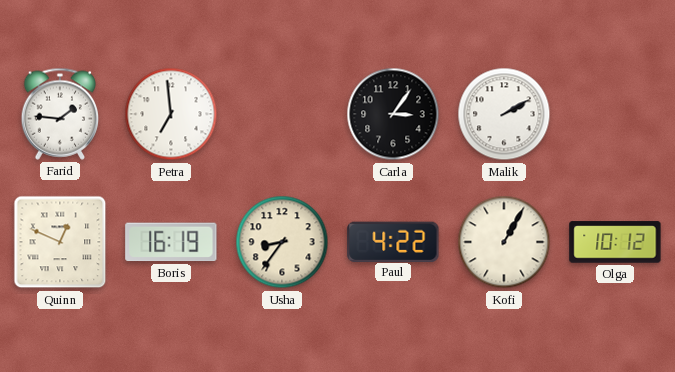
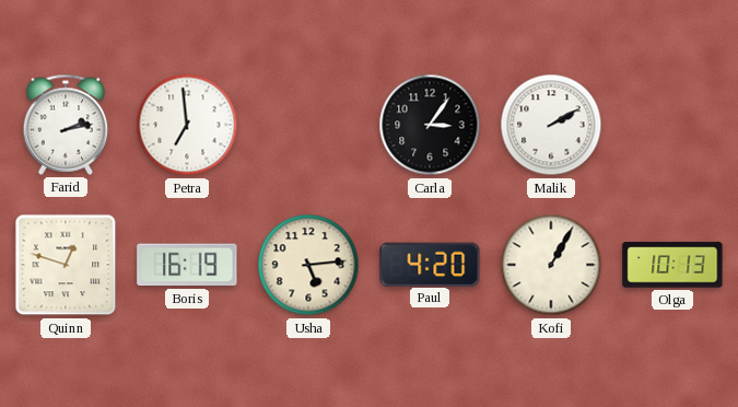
Farid: 1:46 -> 2:13
Quinn: 12:49 -> 12:48
Usha: 8:36 -> 5:14
Paul: 4:22 -> 4:20
Olga: 10:12 -> 10:13
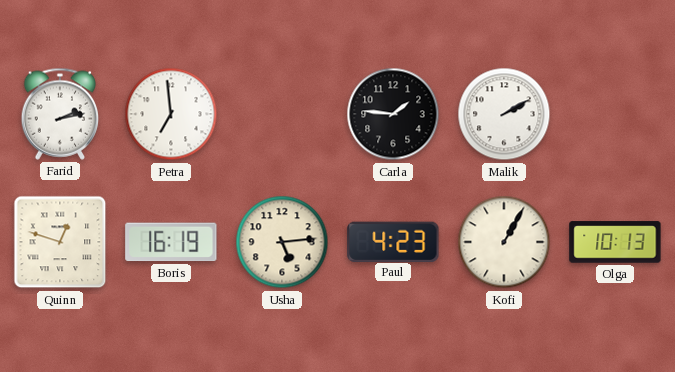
Carla: 3:06 -> 1:46
Paul: 4:20 -> 4:23
